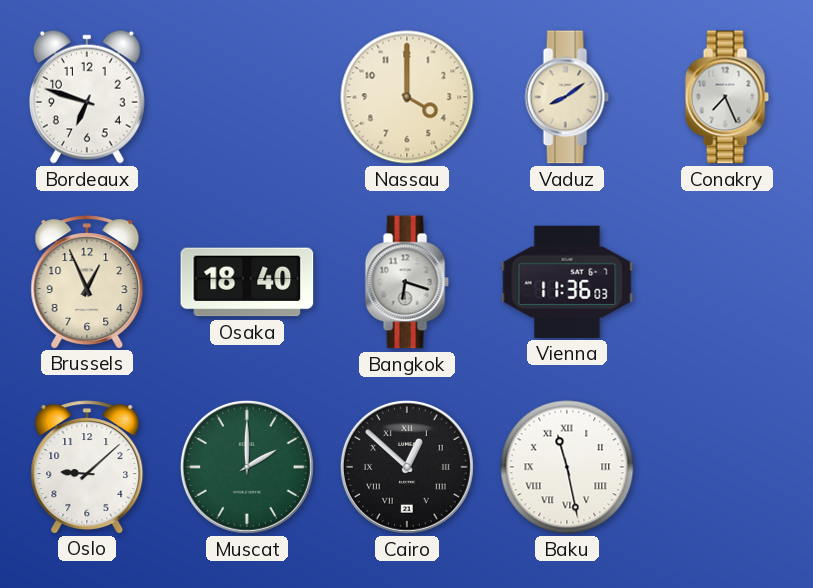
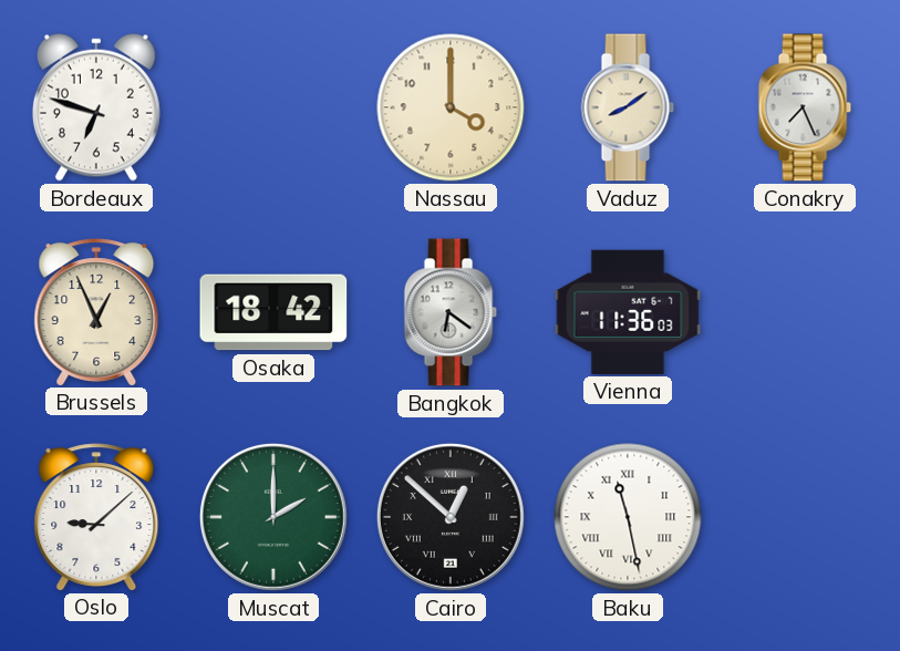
Osaka: 18:40 -> 18:42
Bangkok: 6:18 -> 6:21
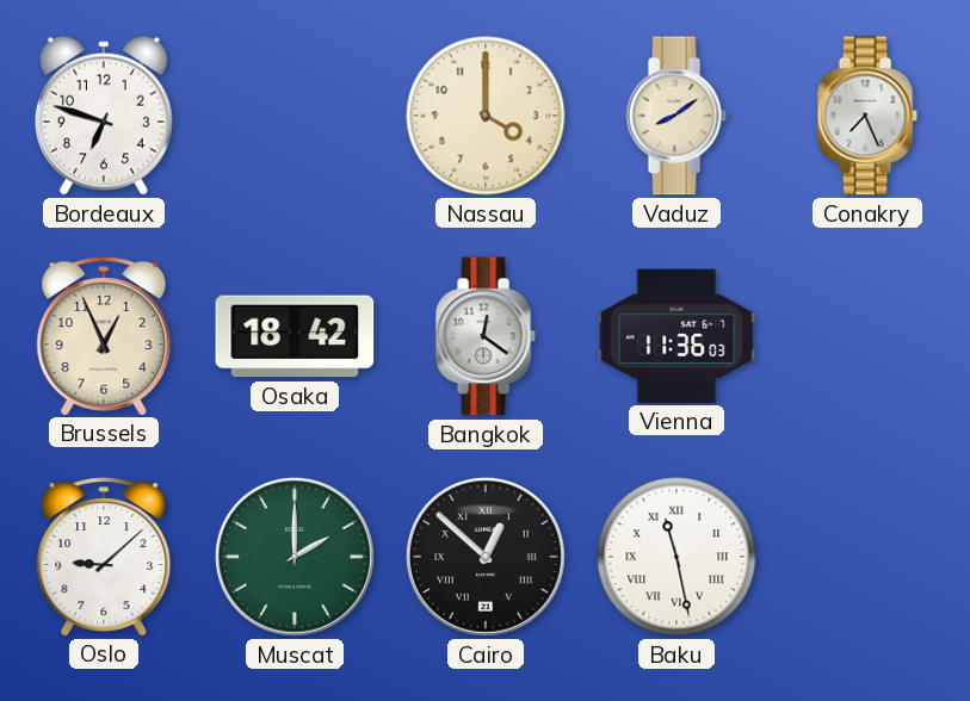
Bangkok: 6:21 -> 12:21
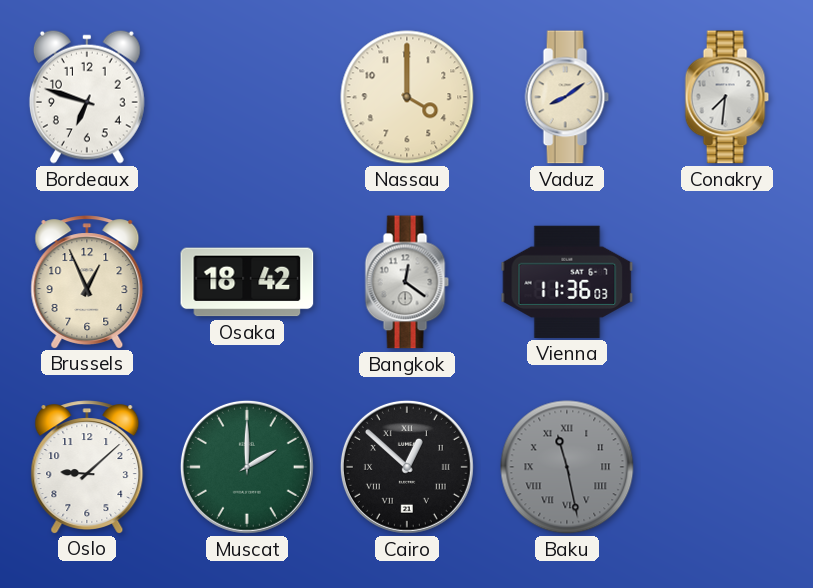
Conakry: 7:26 -> 7:31
Baku dial: white -> grey
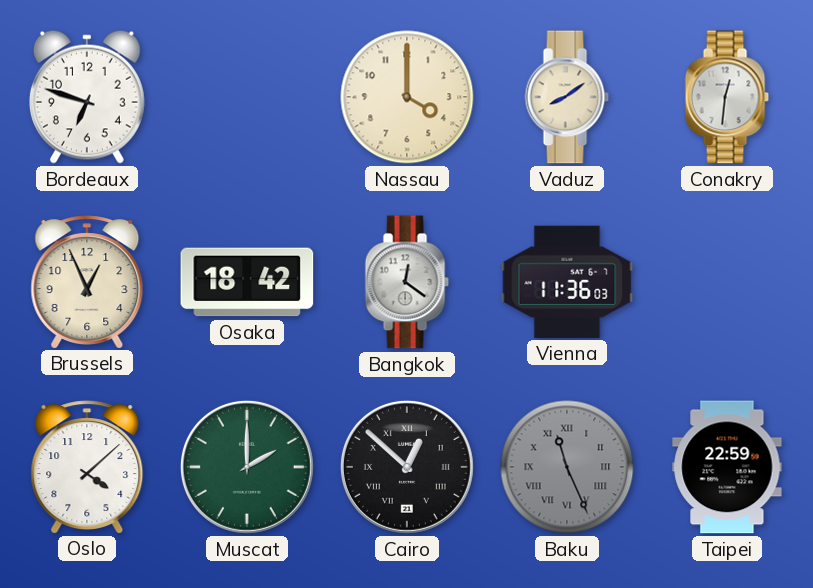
Conakry: 7:31 -> 12:31
Oslo: 9:08 -> 4:08
Baku: 11:28 -> 11:26
Taipei: none -> 22:59
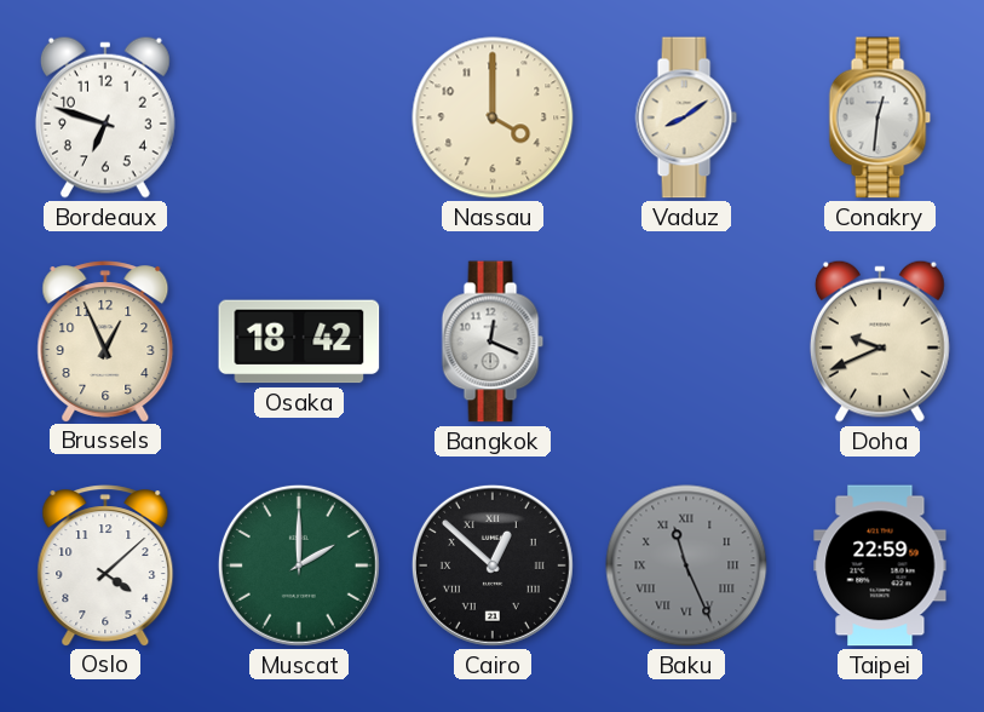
Bangkok: 12:21 -> 12:19
Vienna: 11:36 -> none
Doha: none -> 9:41
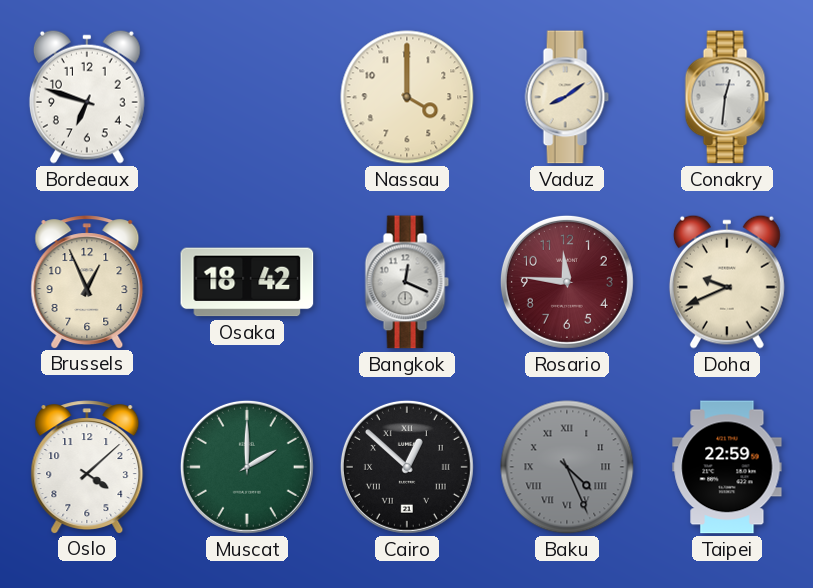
Rosario: none -> 11:46
Baku: 11:26 -> 4:26
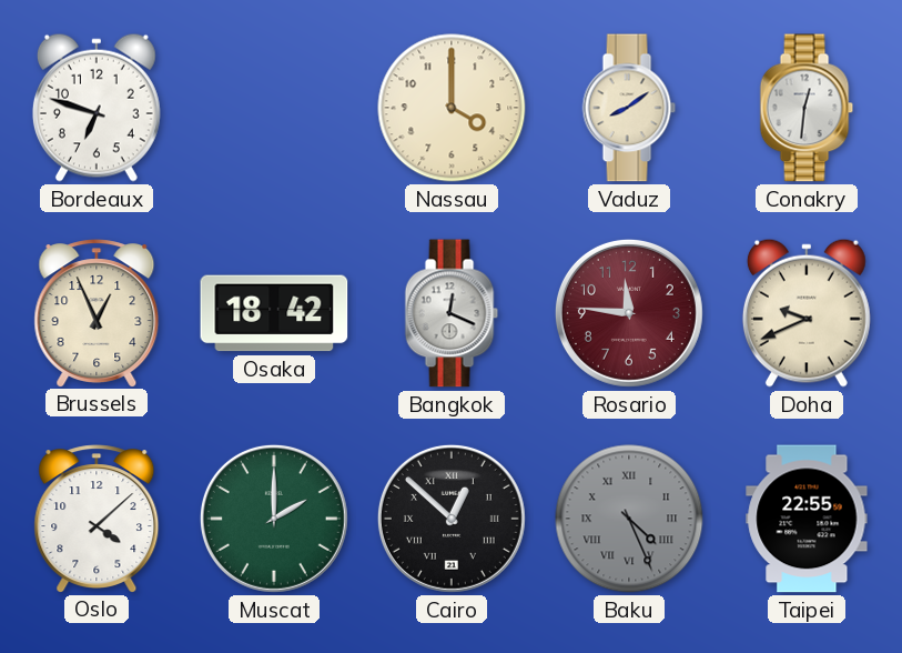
Taipei: 22:59 -> 22:55
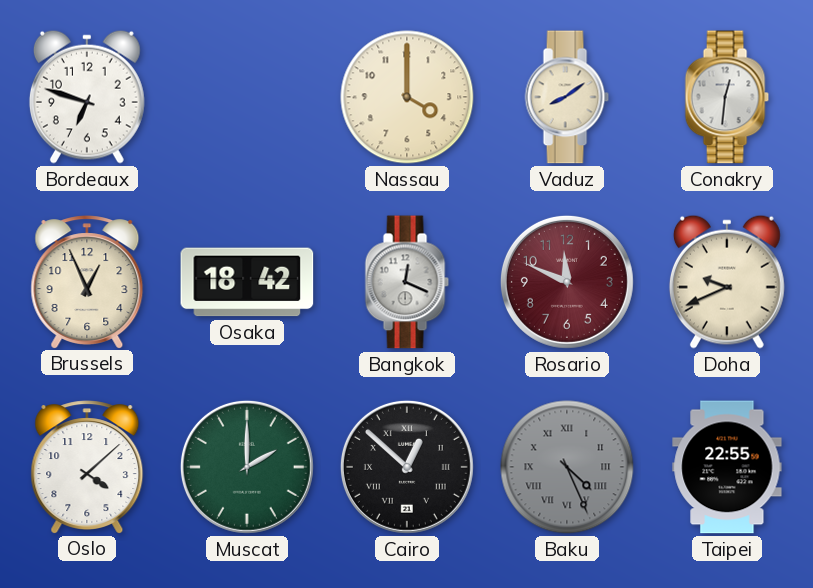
Rosario: 11:46 -> 11:49
